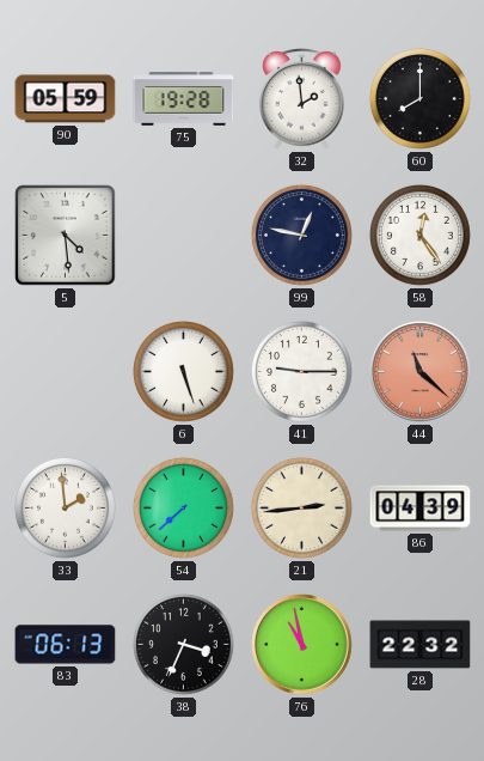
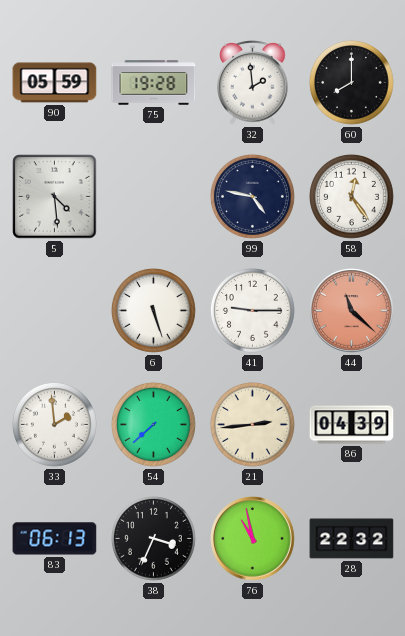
99: 12:47 -> 4:47
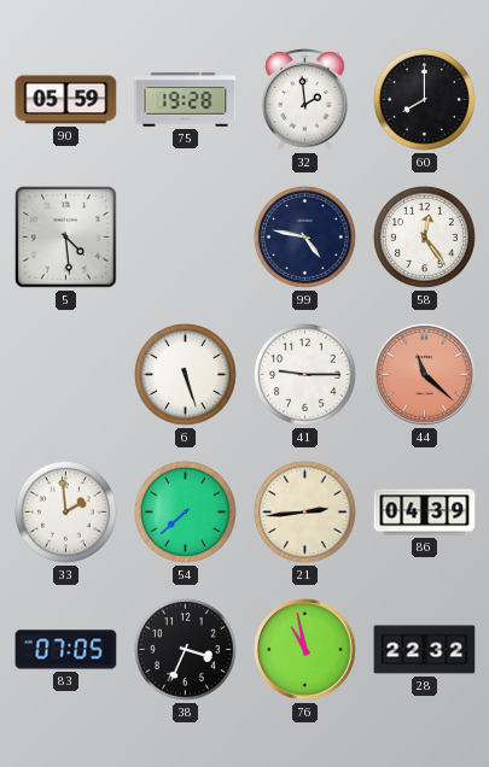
83: 06:13 -> 07:05
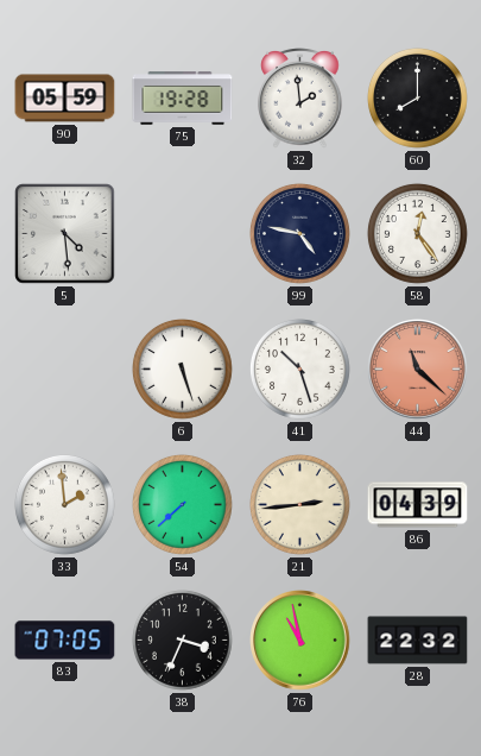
41: 9:15 -> 10:27
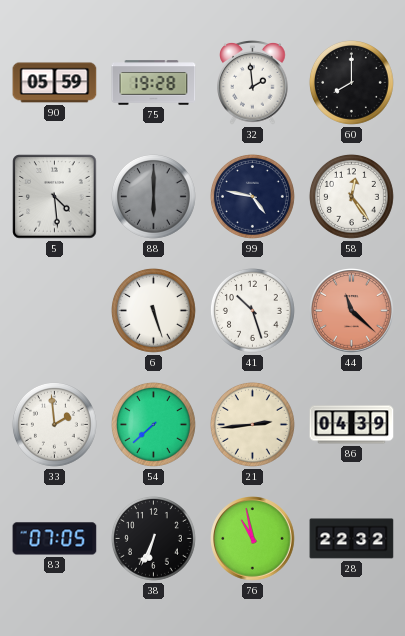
88: none -> 6:00
38: 3:34 -> 6:34
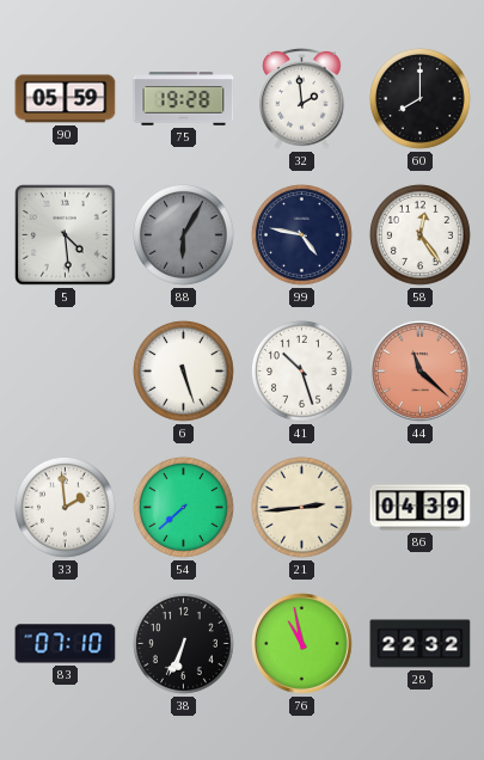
88: 6:00 -> 6:05
83: 07:05 -> 07:10
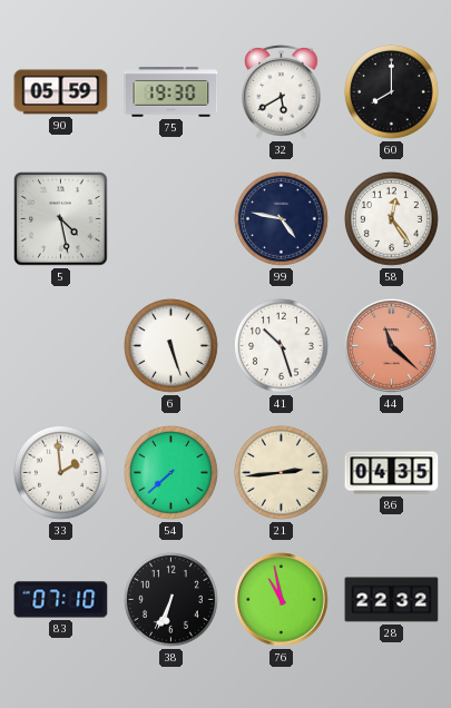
75: 19:28 -> 19:30
32: 1:59 -> 5:40
5: 4:29 -> 4:28
88: 6:05 -> none
86: 04:39 -> 04:35
